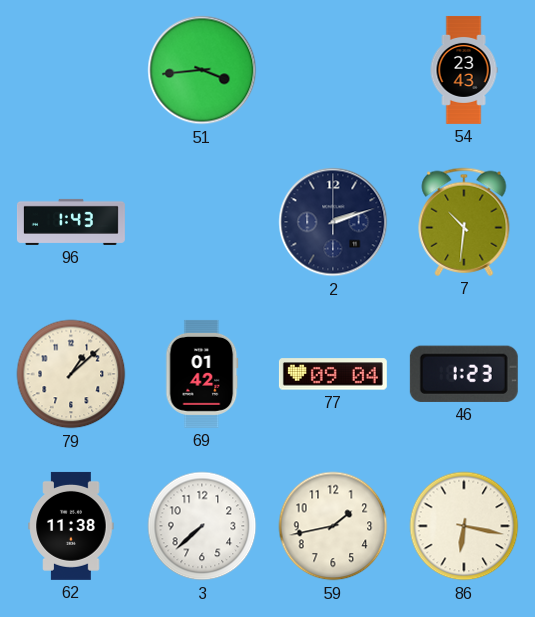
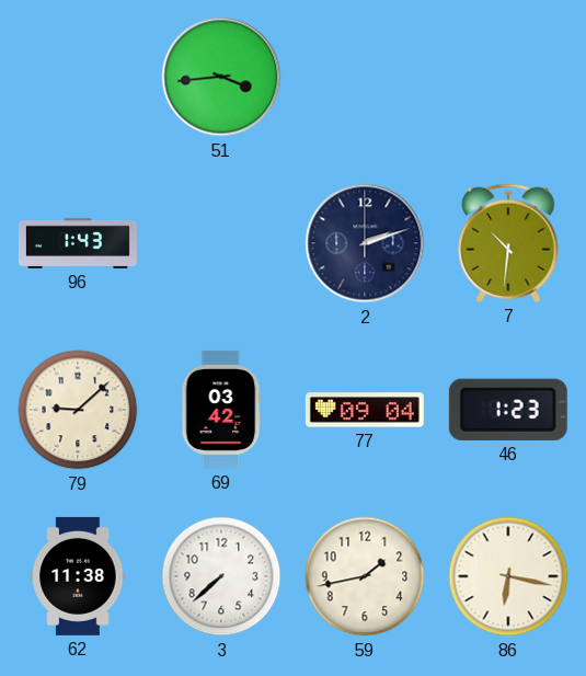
54: 23:43 -> none
79: 1:08 -> 9:08
69: 01:42 -> 03:42
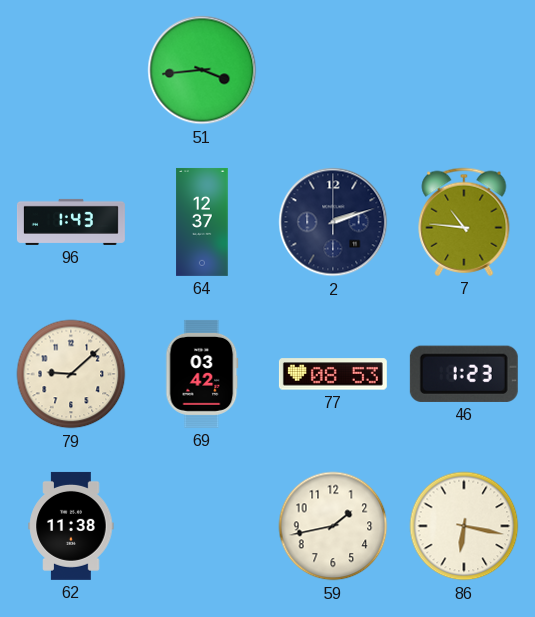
64: none -> 12:37
7: 10:31 -> 10:46
77: 09:04 -> 08:53
3: 7:38 -> none
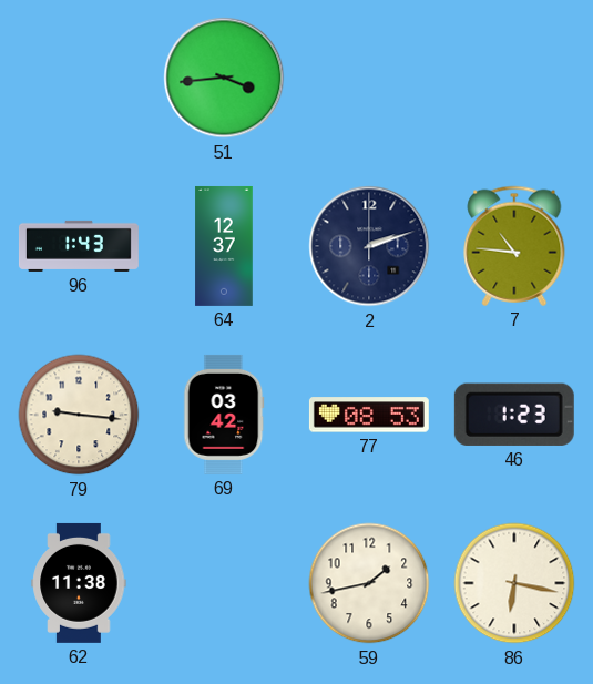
79: 9:08 -> 9:16
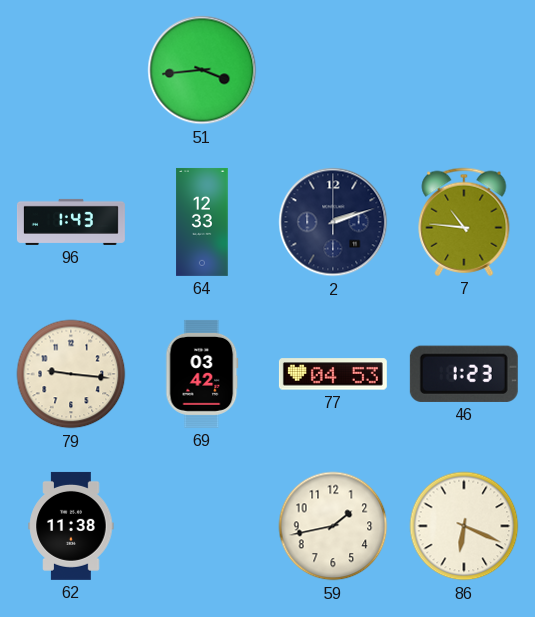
64: 12:37 -> 12:33
77: 08:53 -> 04:53
86: 6:17 -> 6:19
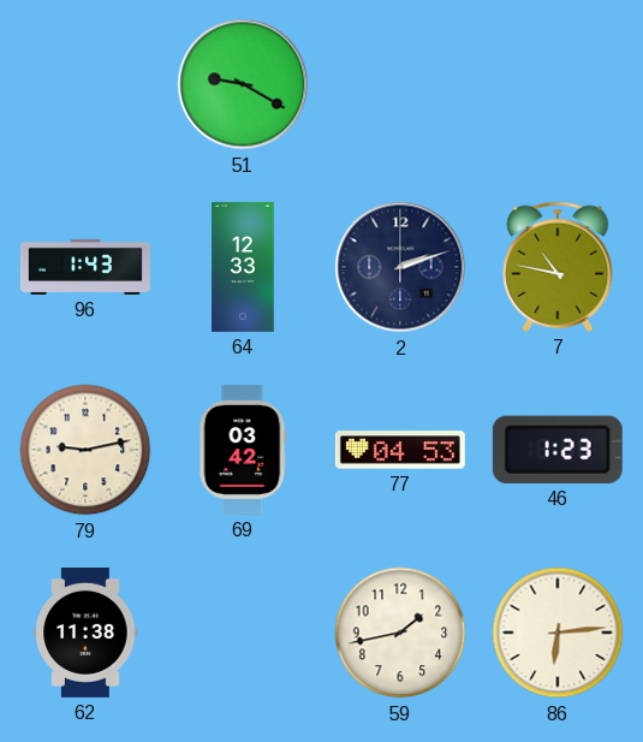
51: 3:44 -> 9:20
7: 10:46 -> 10:47
79: 9:16 -> 9:13
86: 6:19 -> 6:14
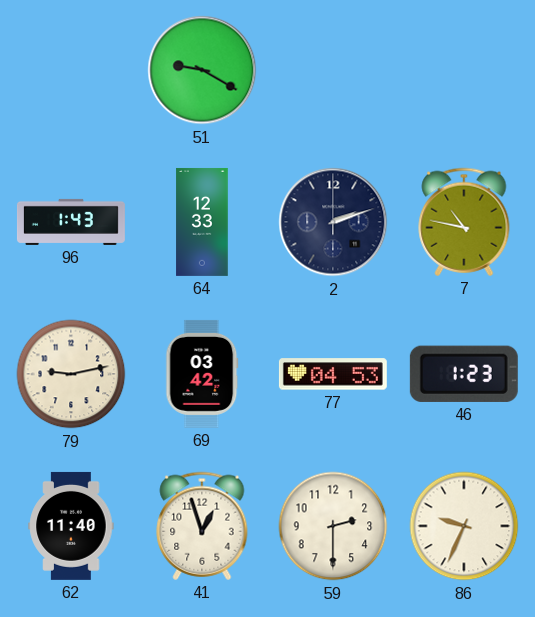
62: 11:38 -> 11:40
41: none -> 12:57
59: 1:43 -> 2:30
86: 6:14 -> 9:34
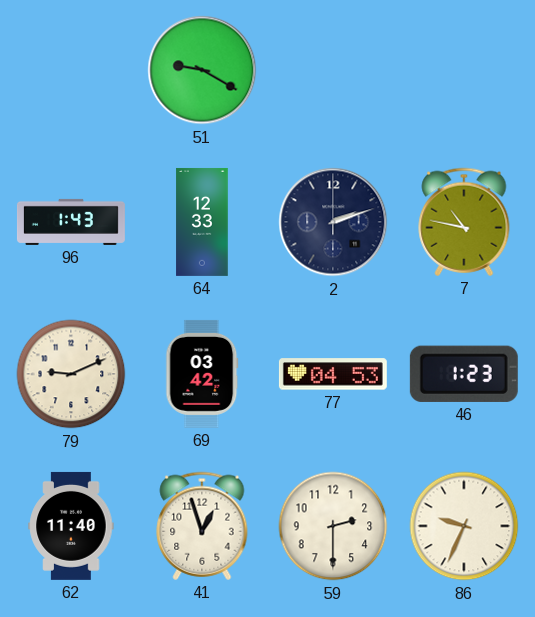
79: 9:13 -> 9:11
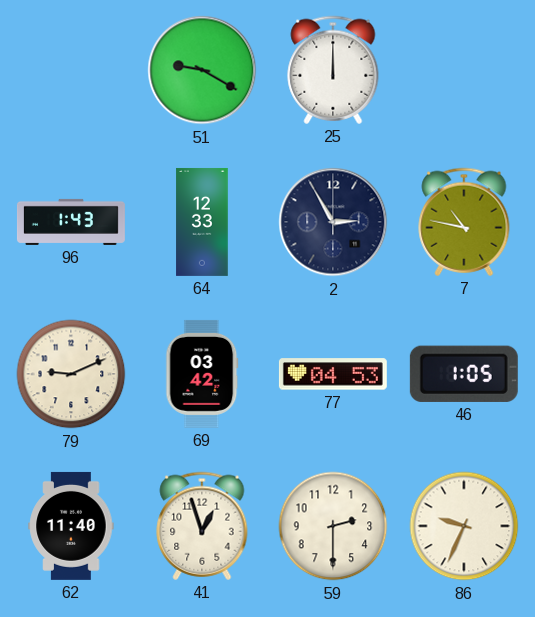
25: none -> 12:00
2: 2:12 -> 2:55
46: 1:23 -> 1:05
